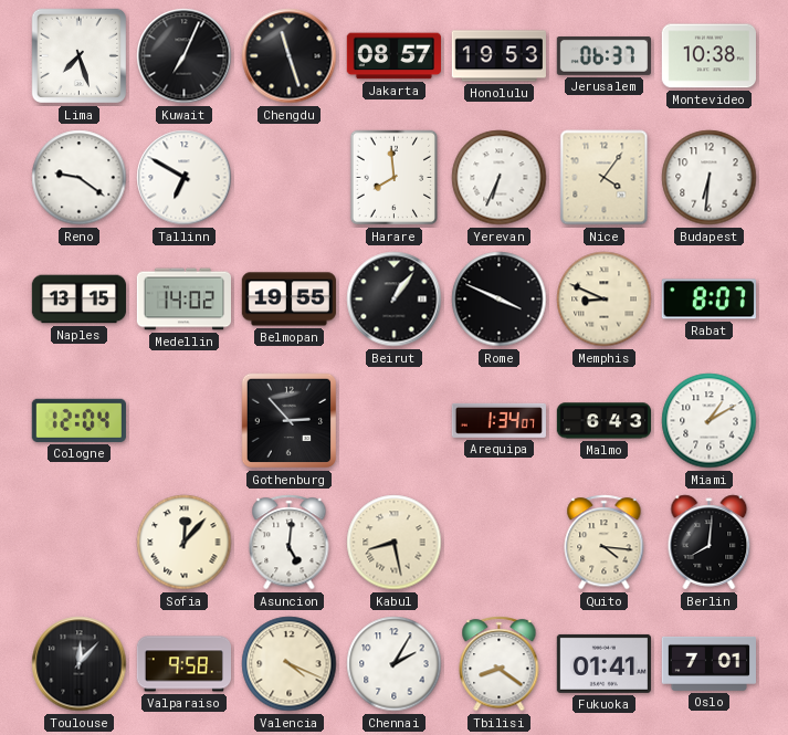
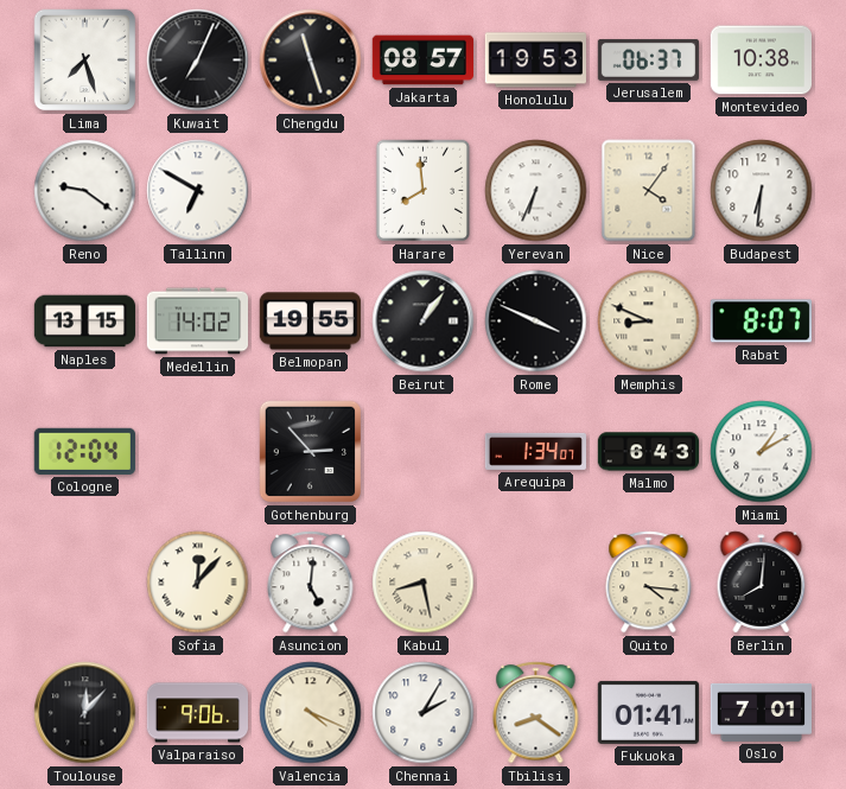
Valparaiso: 9:58 -> 9:06
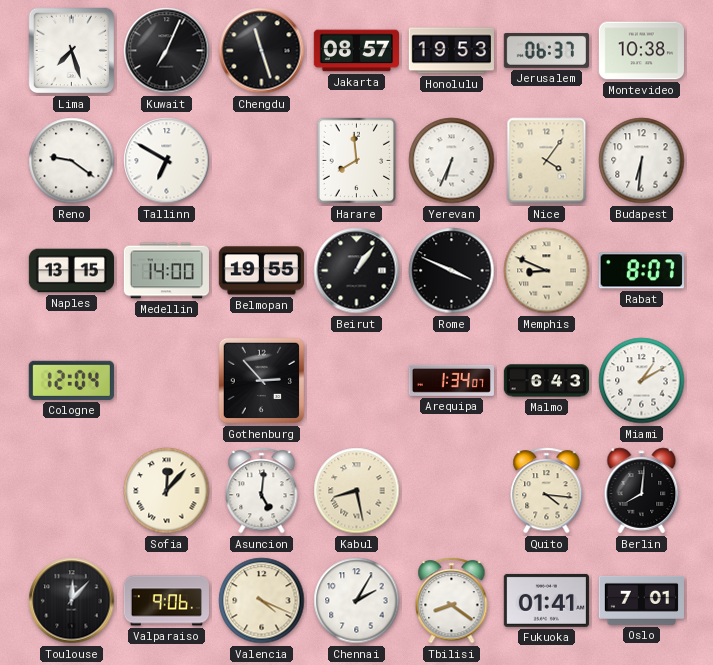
Medellin: 14:02 -> 14:00
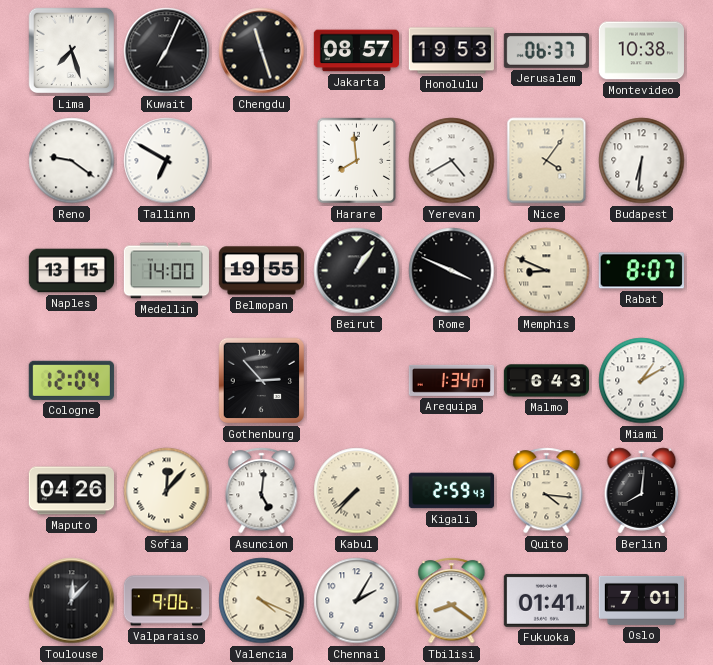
Yerevan: 6:34 -> 4:40
Maputo: none -> 04:26
Kabul: 8:28 -> 7:37
Kigali: none -> 2:59
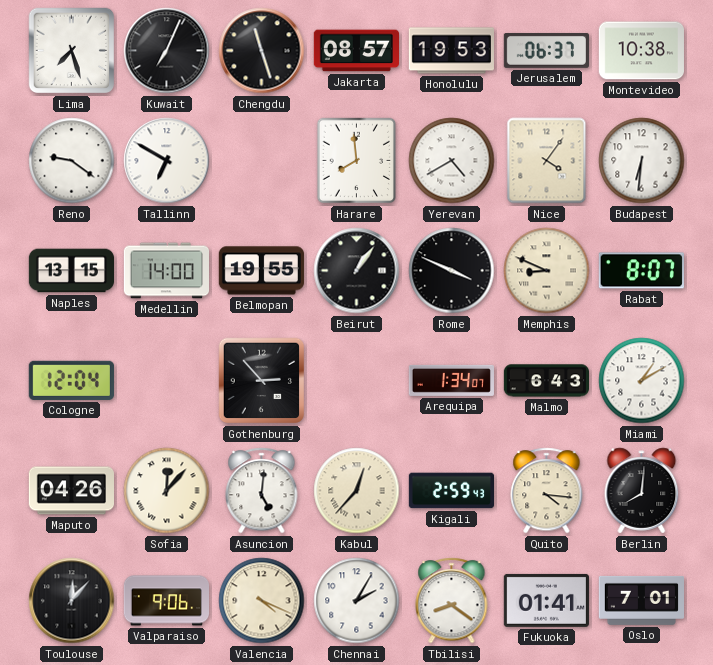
Kabul: 7:37 -> 12:37
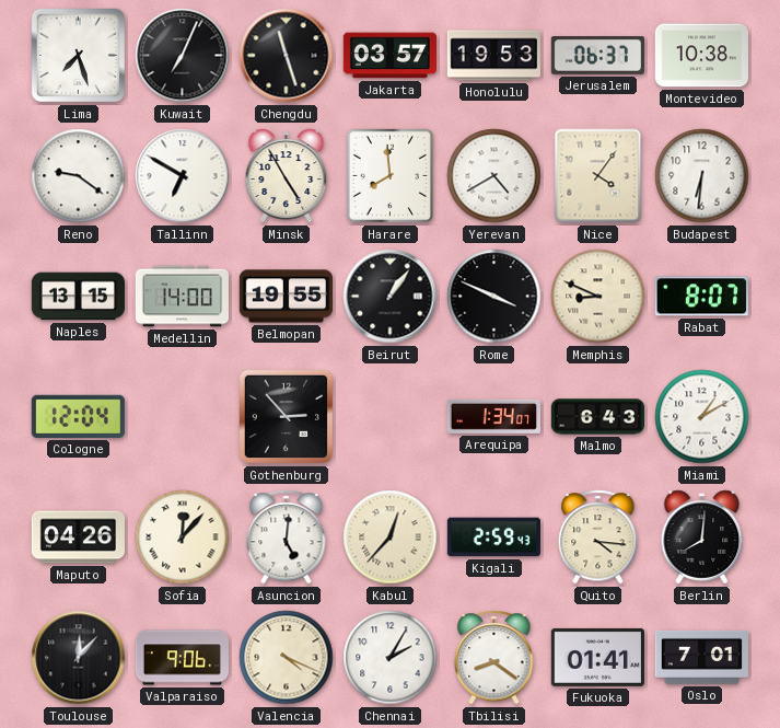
Jakarta: 08:57 -> 03:57
Minsk: none -> 4:55
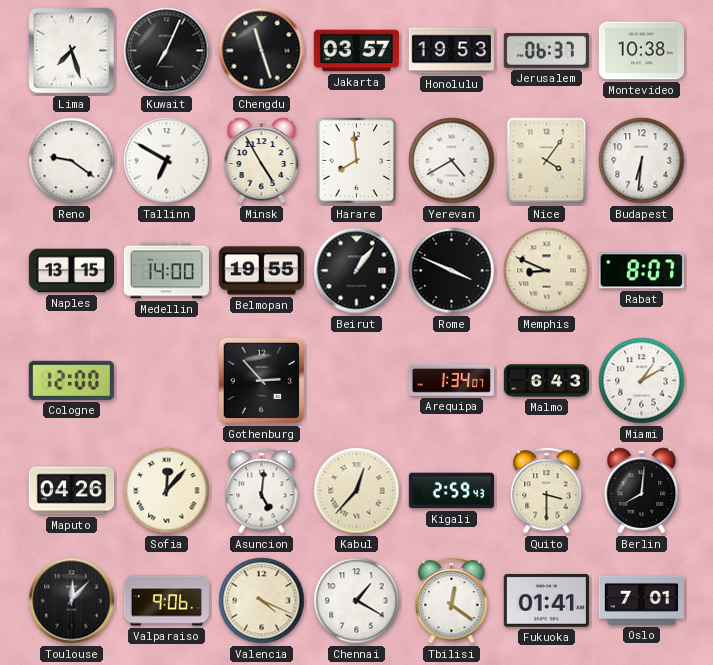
Cologne: 12:04 -> 12:00
Quito: 4:16 -> 3:30
Chennai: 2:05 -> 1:20
Tbilisi: 8:21 -> 12:21
